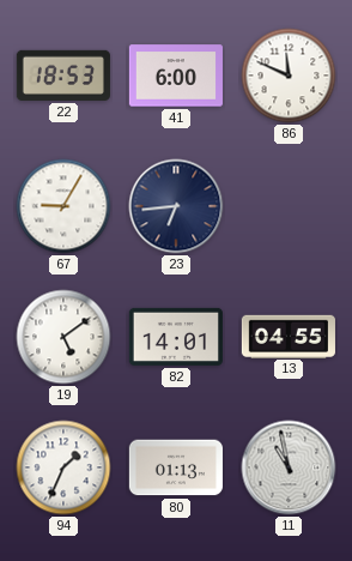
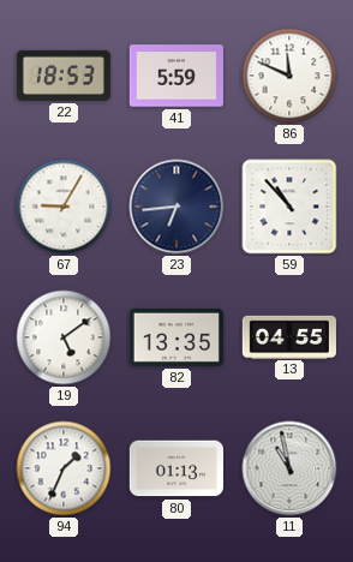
41: 6:00 -> 5:59
59: none -> 10:53
82: 14:01 -> 13:35
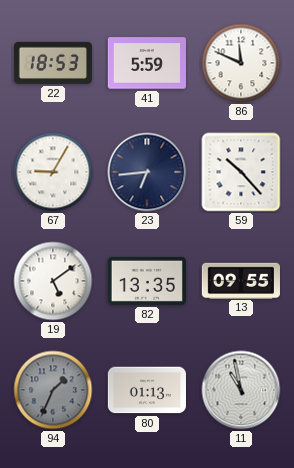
59: 10:53 -> 10:23
13: 04:55 -> 09:55
94 dial: white -> grey
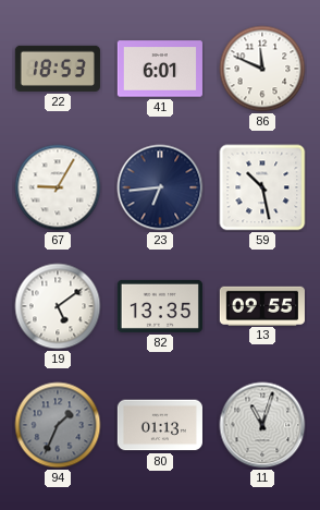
41: 5:59 -> 6:01
59: 10:23 -> 10:28
11: 10:58 -> 11:03
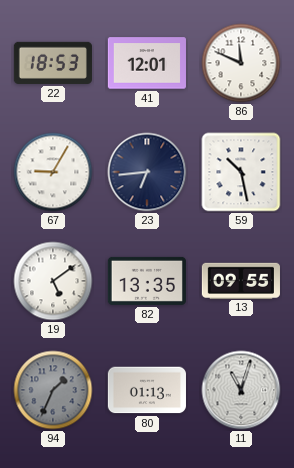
41: 6:01 -> 12:01
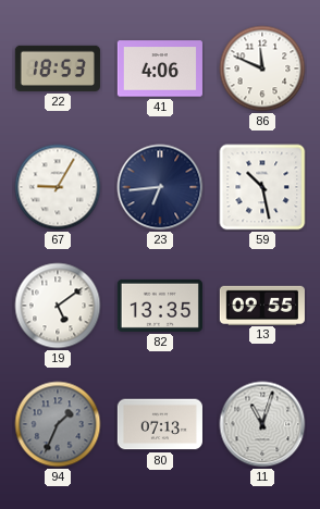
41: 12:01 -> 4:06
80: 01:13 -> 07:13
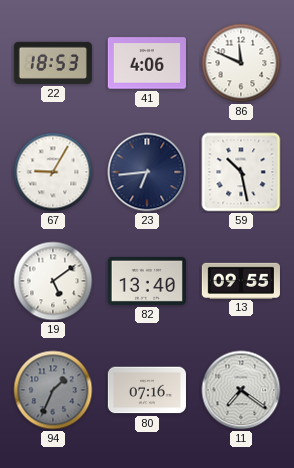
82: 13:35 -> 13:40
80: 07:13 -> 07:16
11: 11:03 -> 7:21
